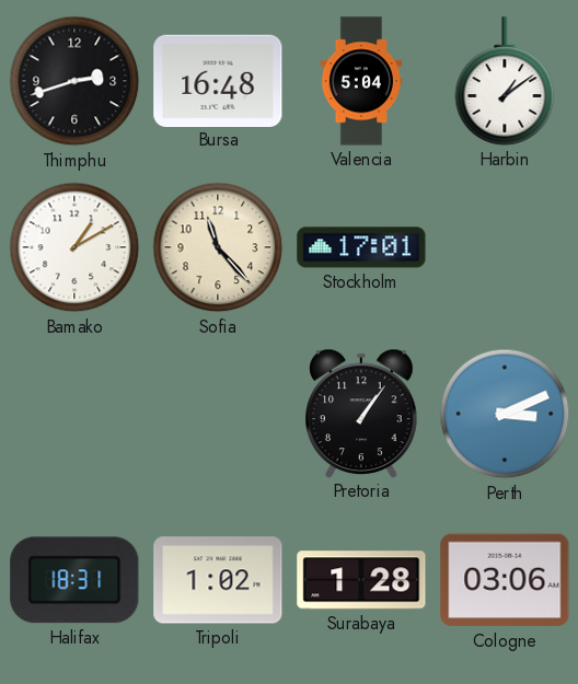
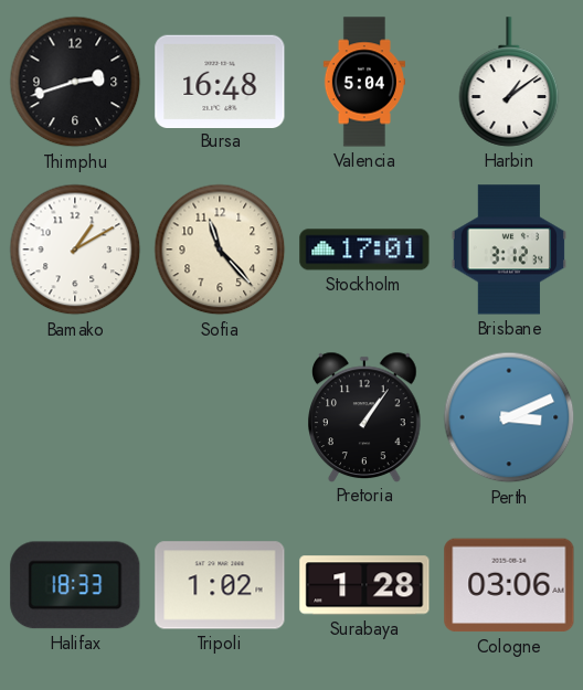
Brisbane: none -> 3:12
Halifax: 18:31 -> 18:33
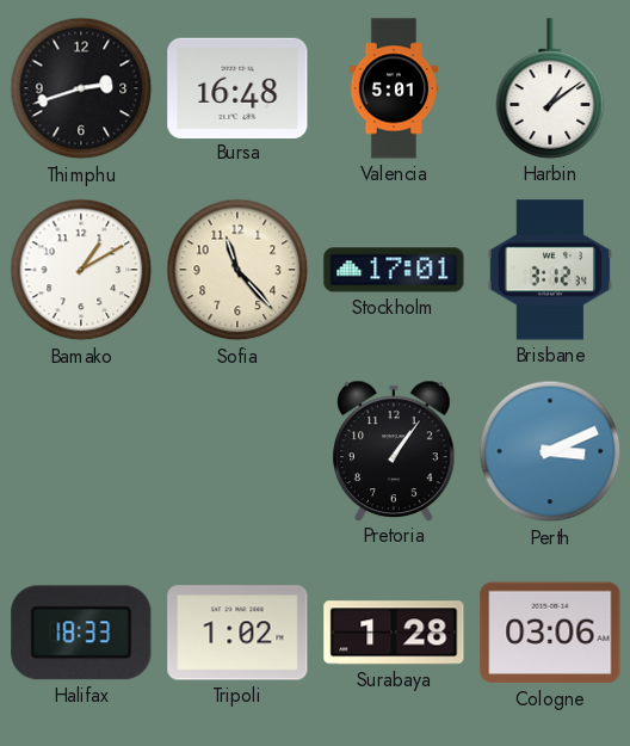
Valencia: 5:04 -> 5:01
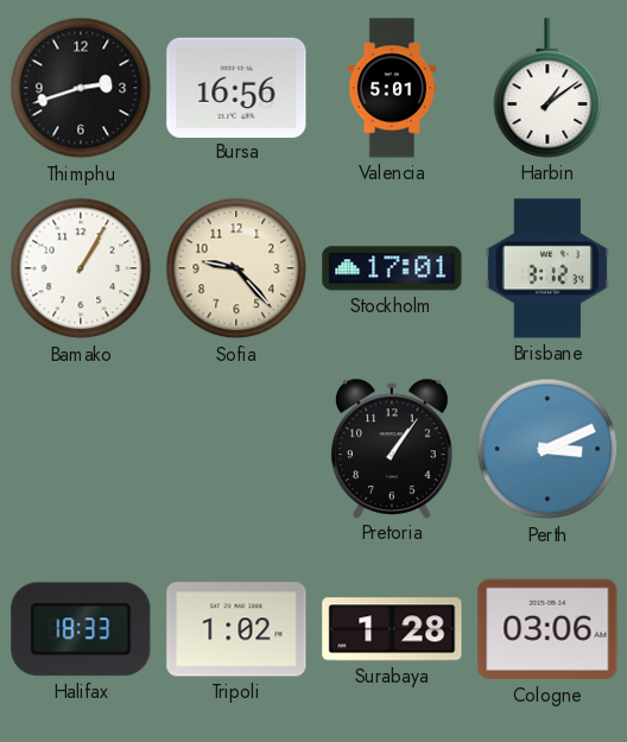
Bursa: 16:48 -> 16:56
Bamako: 1:10 -> 1:05
Sofia: 11:23 -> 9:23
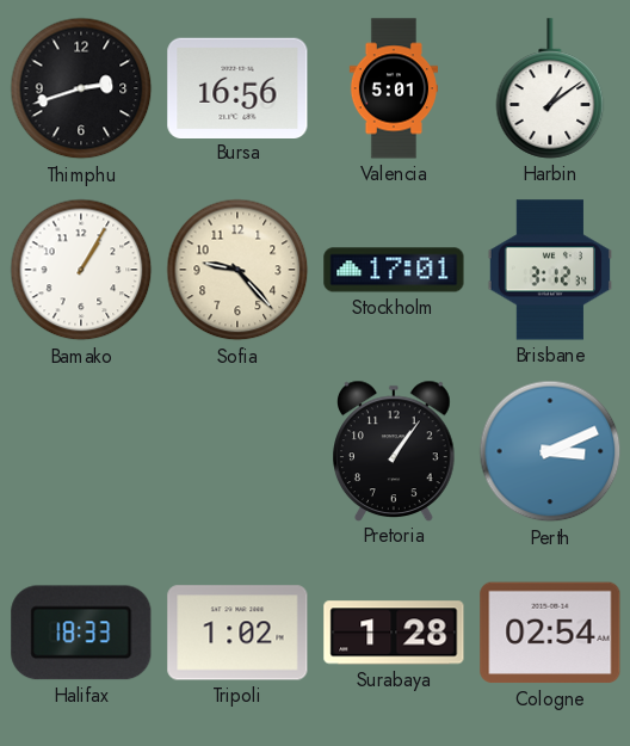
Cologne: 03:06 -> 02:54
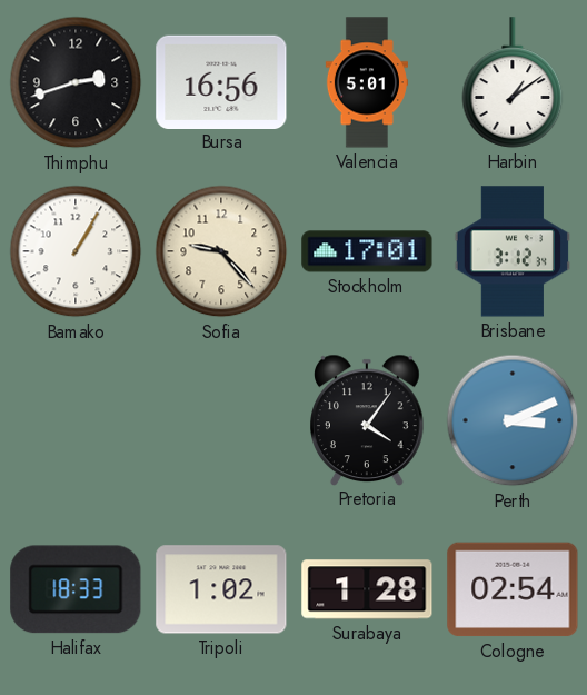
Pretoria: 1:06 -> 4:06
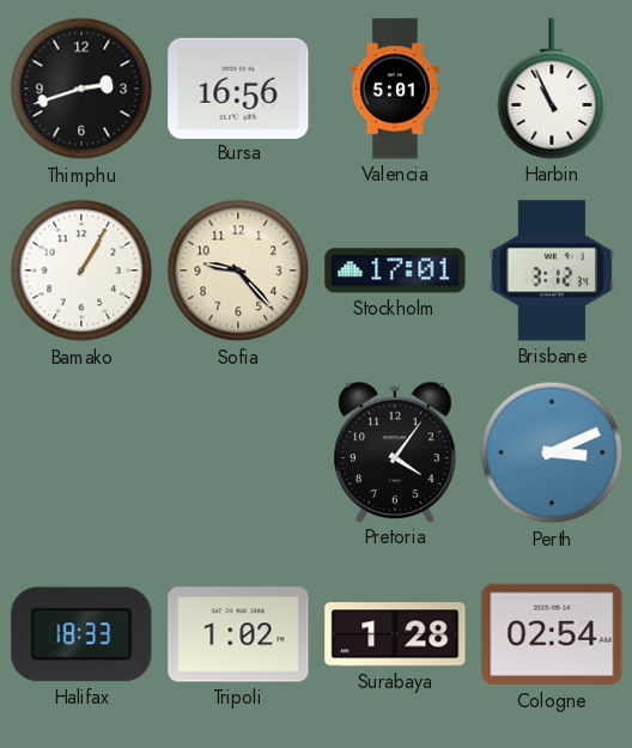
Harbin: 1:09 -> 10:56
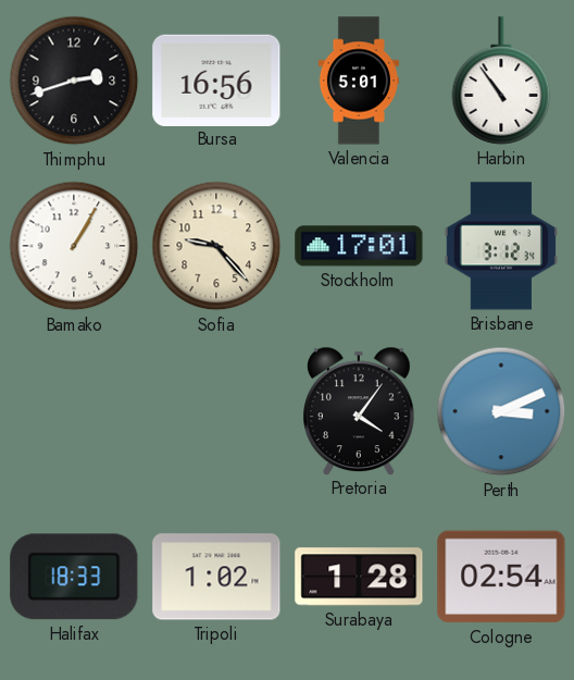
Harbin: 10:56 -> 10:54
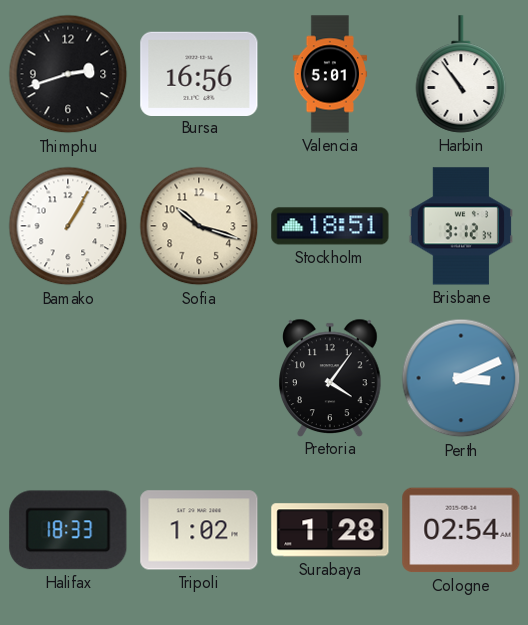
Sofia: 9:23 -> 10:18
Stockholm: 17:01 -> 18:51
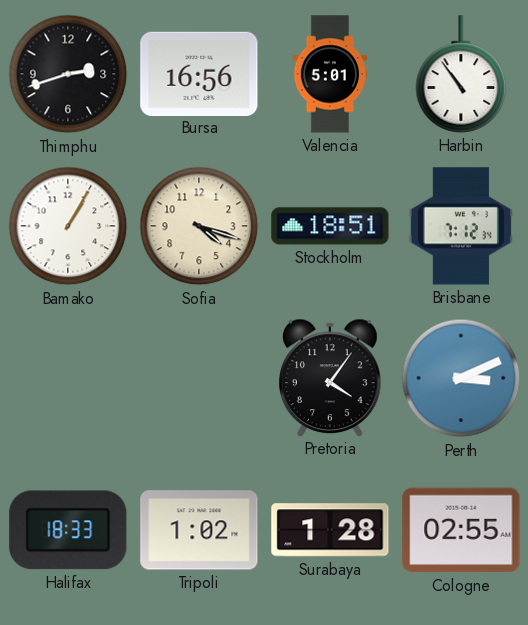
Sofia: 10:18 -> 4:18
Brisbane: 3:12 -> 7:12
Cologne: 02:54 -> 02:55
